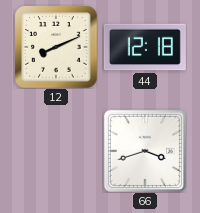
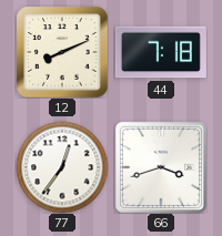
44: 12:18 -> 7:18
77: none -> 12:36
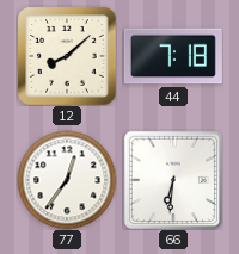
12: 8:11 -> 8:08
66: 3:42 -> 6:31
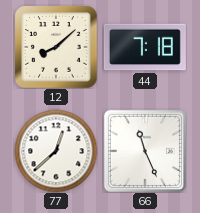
77: 12:36 -> 12:38
66: 6:31 -> 11:26
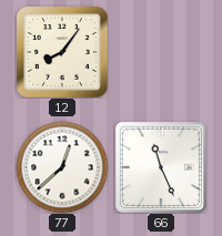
12: 8:08 -> 8:06
44: 7:18 -> none
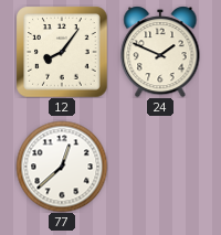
24: none -> 1:49
66: 11:26 -> none
